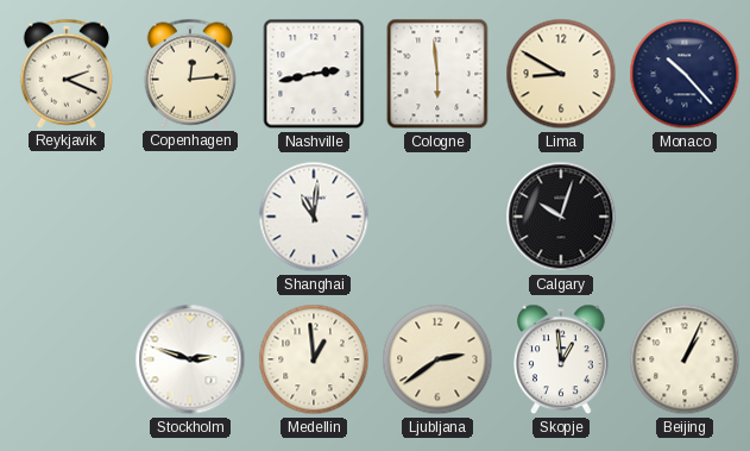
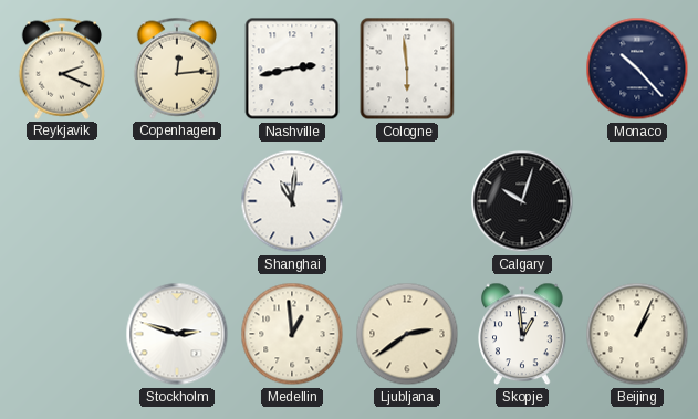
Lima: 8:50 -> none
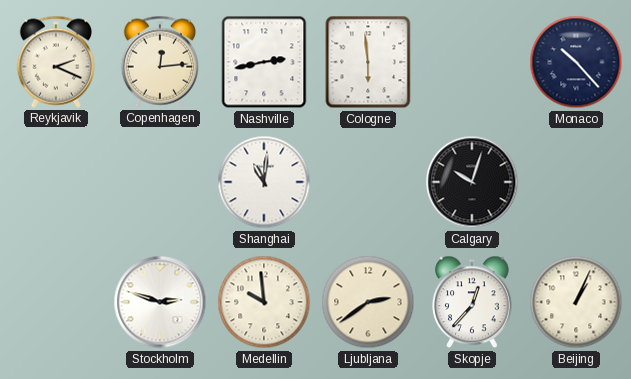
Medellin: 12:59 -> 9:59
Skopje: 12:59 -> 12:37
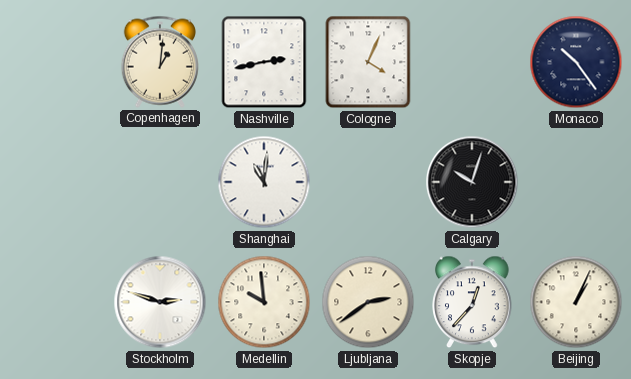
Reykjavik: 2:19 -> none
Copenhagen: 12:14 -> 1:01
Cologne: 5:59 -> 4:04
Monaco: 10:23 -> 10:24
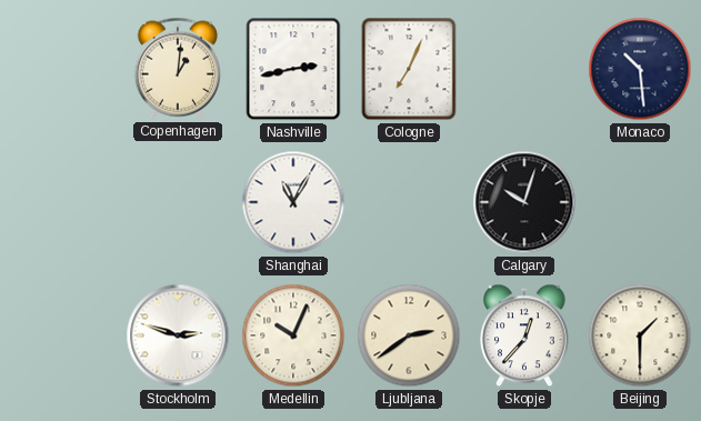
Cologne: 4:04 -> 7:04
Monaco: 10:24 -> 10:29
Shanghai: 11:01 -> 11:05
Medellin: 9:59 -> 10:04
Beijing: 1:04 -> 1:30
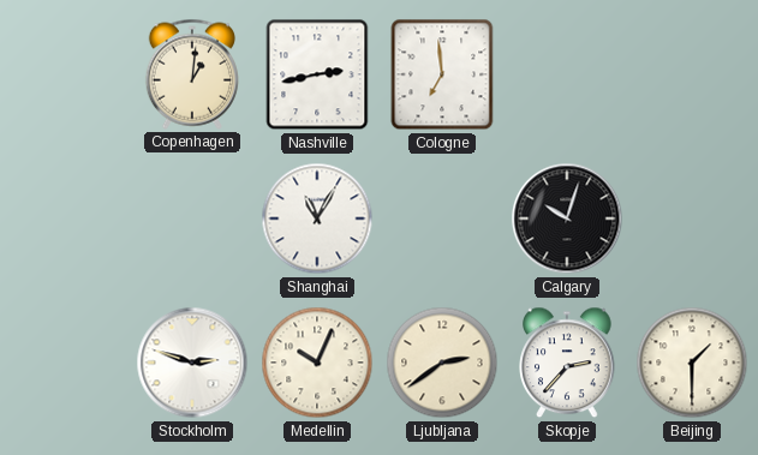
Cologne: 7:04 -> 6:59
Monaco: 10:29 -> none
Skopje: 12:37 -> 2:37
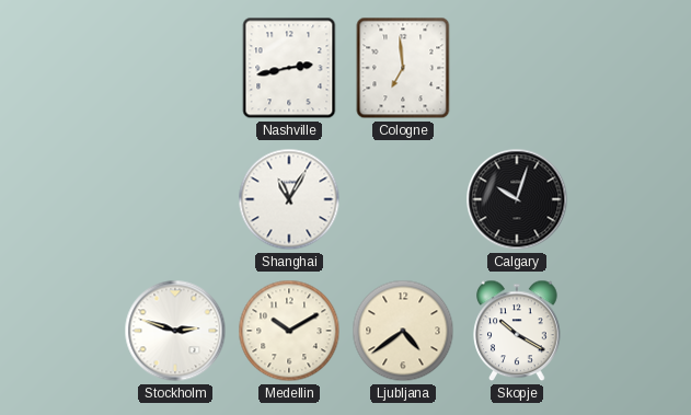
Copenhagen: 1:01 -> none
Medellin: 10:04 -> 10:10
Ljubljana: 2:39 -> 4:39
Skopje: 2:37 -> 10:20
Beijing: 1:30 -> none
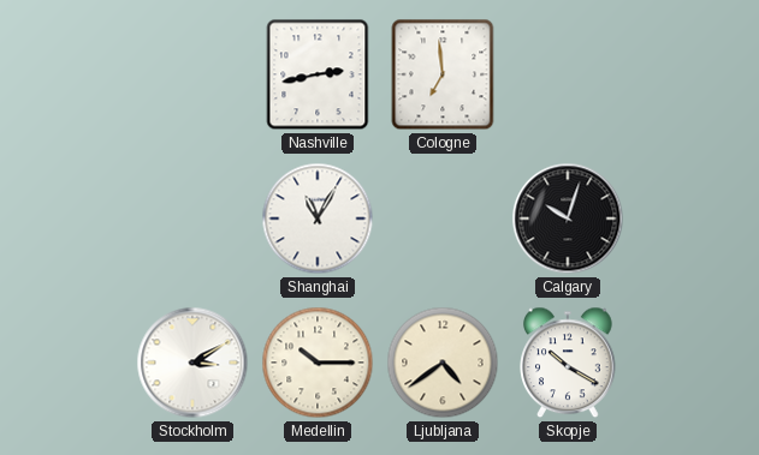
Stockholm: 2:48 -> 3:10
Medellin: 10:10 -> 10:15
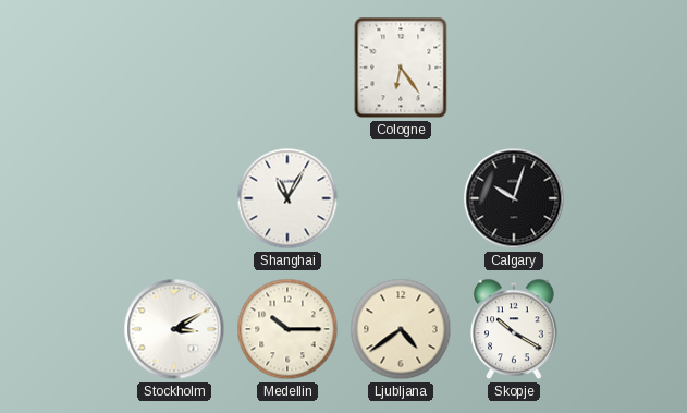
Nashville: 2:43 -> none
Cologne: 6:59 -> 6:24
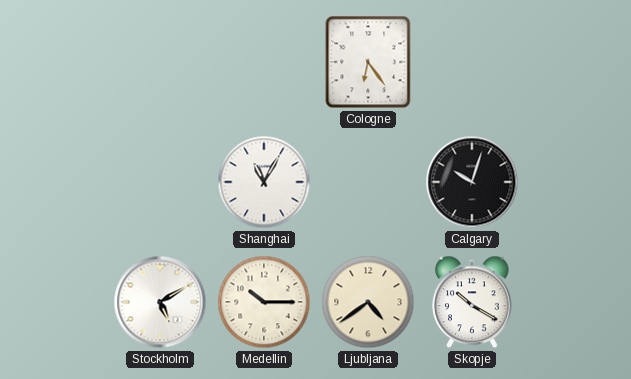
Stockholm: 3:10 -> 5:10
